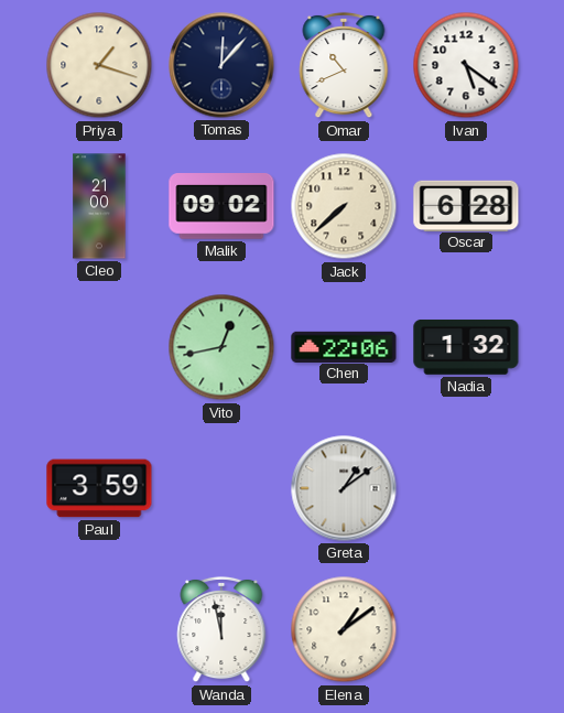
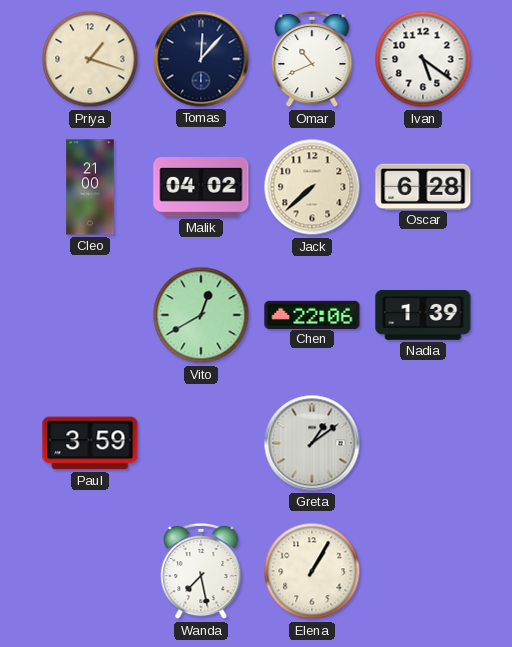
Malik: 09:02 -> 04:02
Vito: 12:43 -> 12:40
Nadia: 1:32 -> 1:39
Wanda: 11:58 -> 7:28
Elena: 1:09 -> 1:05
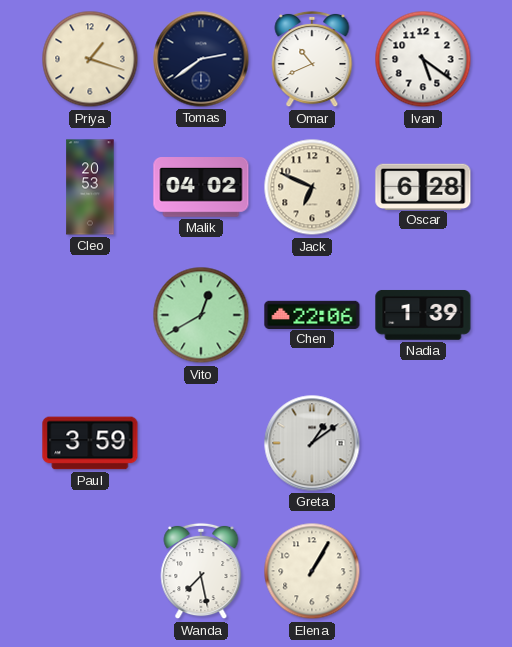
Tomas: 12:07 -> 2:39
Cleo: 21:00 -> 20:53
Jack: 7:38 -> 6:49
